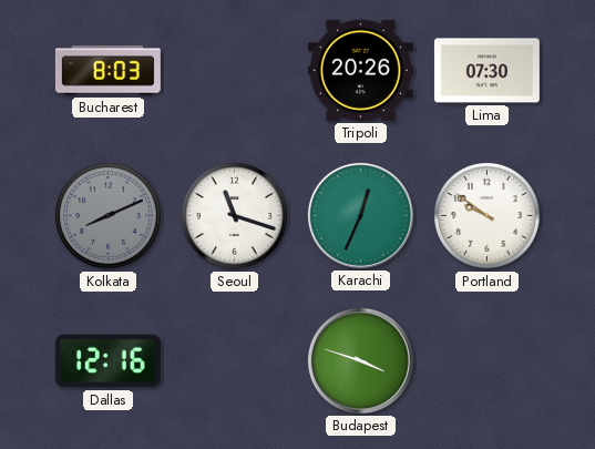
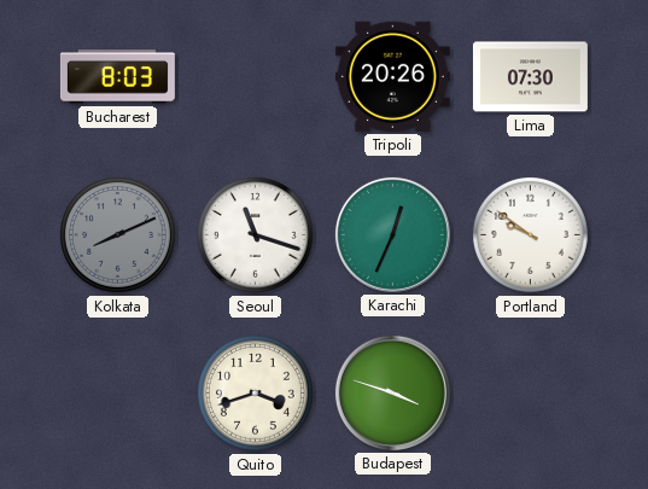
Dallas: 12:16 -> none
Quito: none -> 3:42
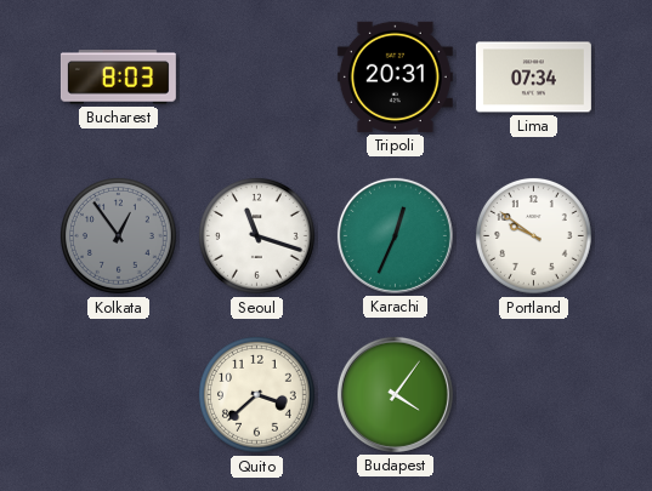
Tripoli: 20:26 -> 20:31
Lima: 07:30 -> 07:34
Kolkata: 8:11 -> 12:54
Quito: 3:42 -> 3:38
Budapest: 3:48 -> 4:06
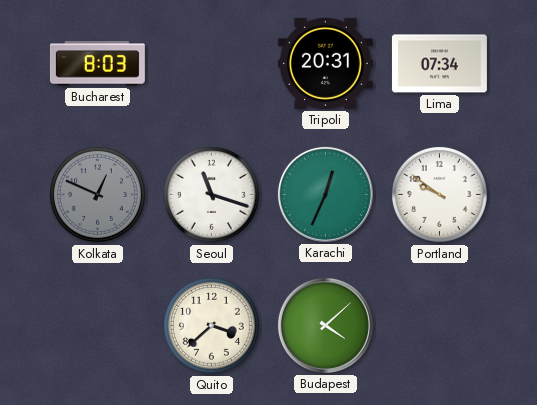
Kolkata: 12:54 -> 12:49
Budapest: 4:06 -> 4:08
